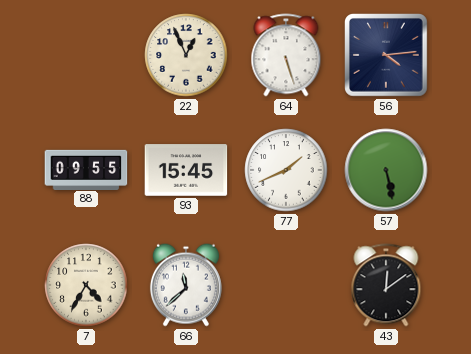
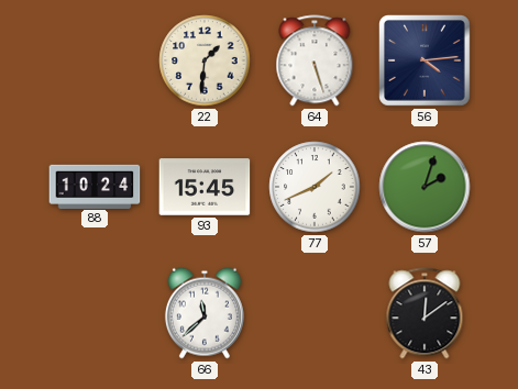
22: 12:56 -> 1:31
88: 09:55 -> 10:24
57: 5:28 -> 2:03
7: 4:35 -> none
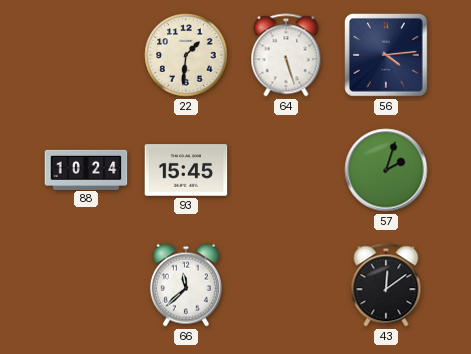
77: 1:41 -> none
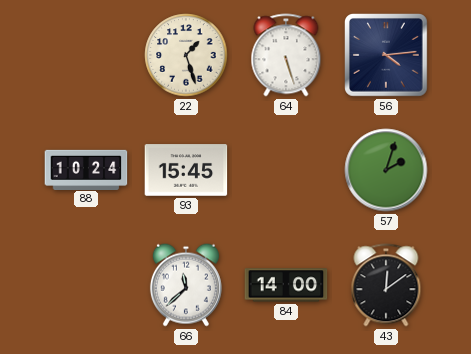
22: 1:31 -> 1:27
84: none -> 14:00
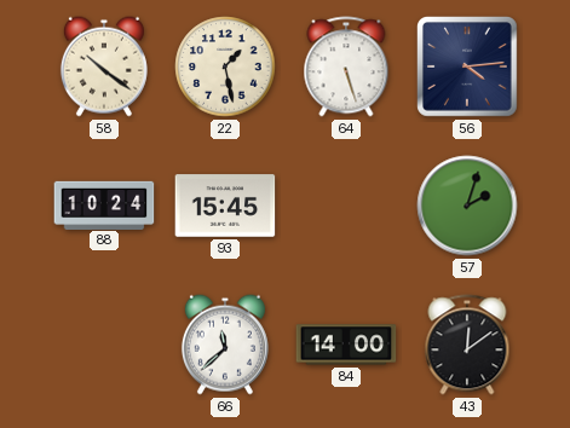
58: none -> 10:21
22: 1:27 -> 1:28
